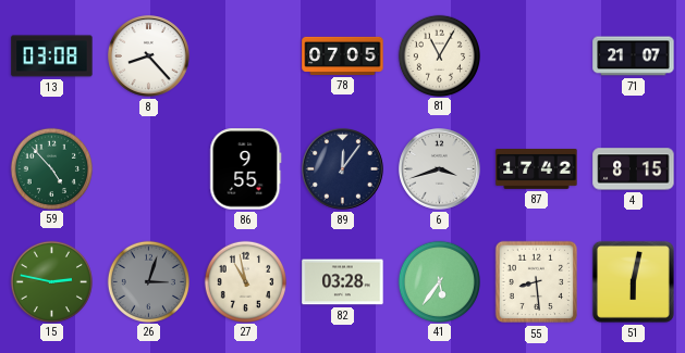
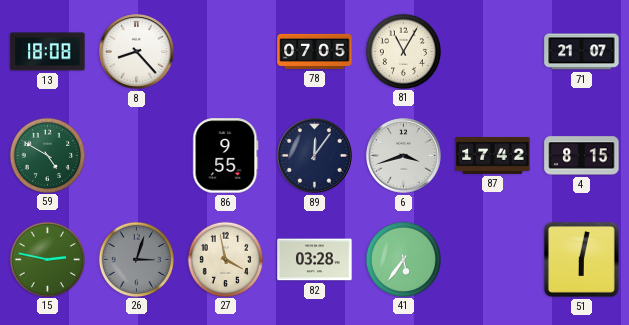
13: 03:08 -> 18:08
59: 4:53 -> 4:50
27: 10:58 -> 3:58
55: 8:29 -> none
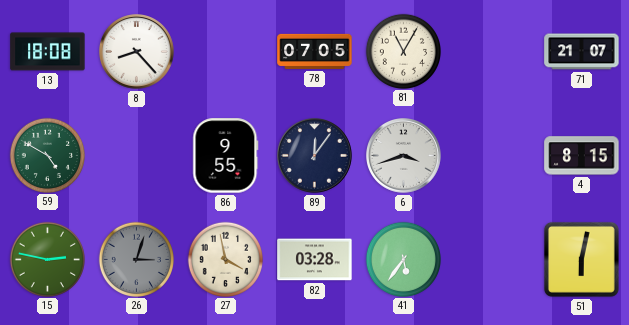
87: 17:42 -> none
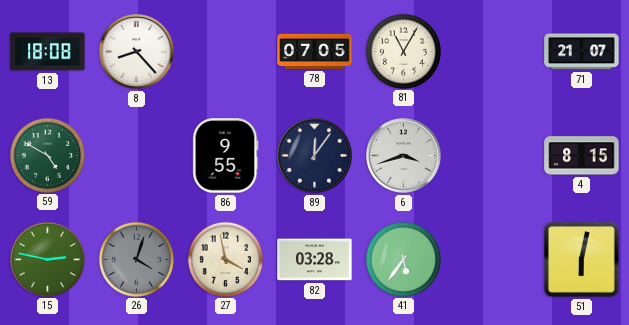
26: 3:03 -> 4:03
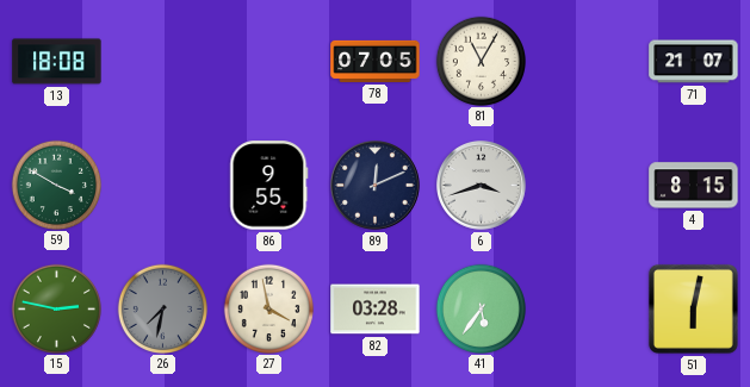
8: 8:23 -> none
59: 4:50 -> 3:50
89: 12:06 -> 12:11
26: 4:03 -> 7:32
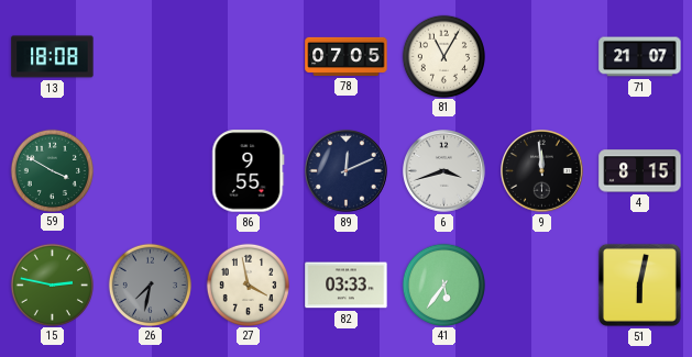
9: none -> 11:59
82: 03:28 -> 03:33
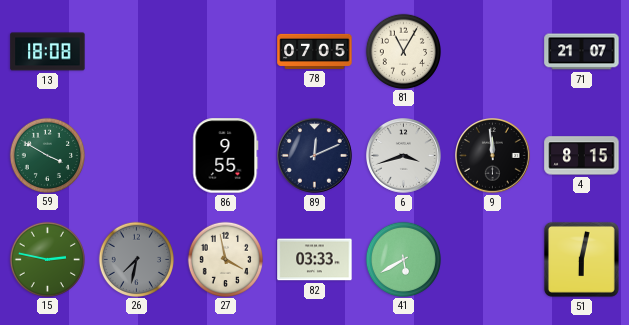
41: 5:36 -> 5:40
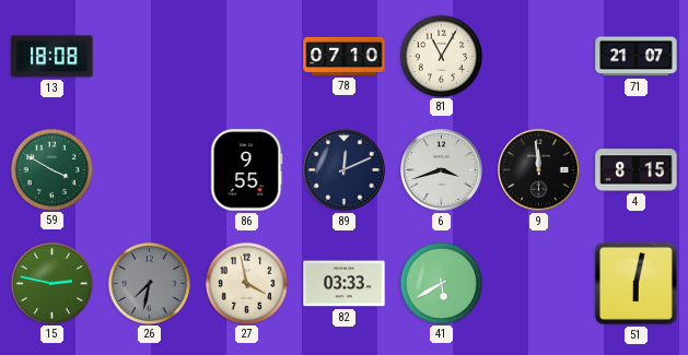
78: 07:05 -> 07:10
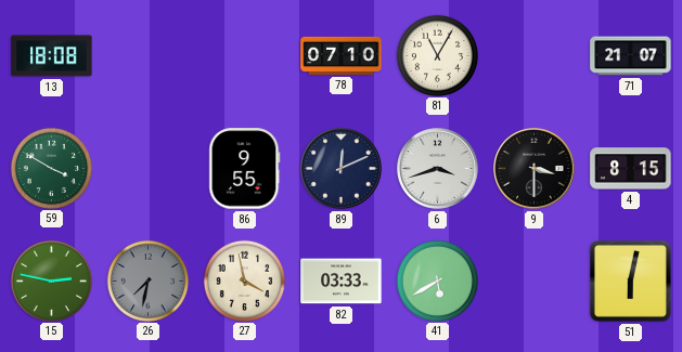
9: 11:59 -> 3:30
